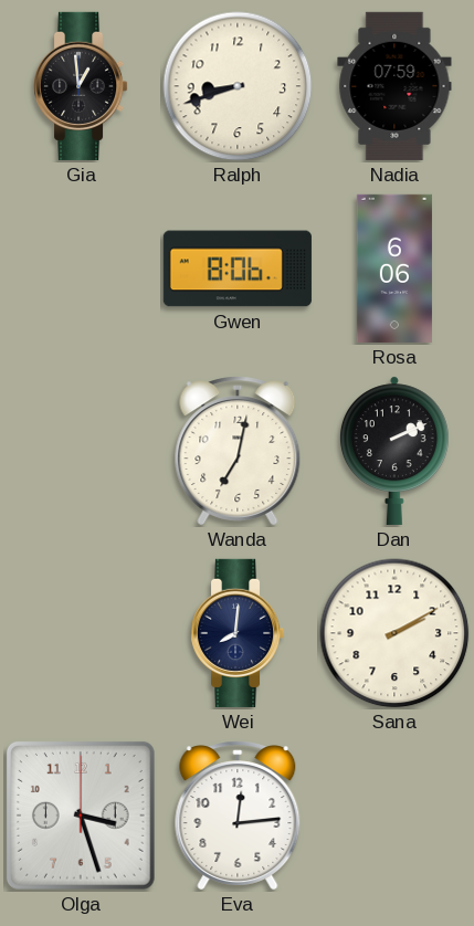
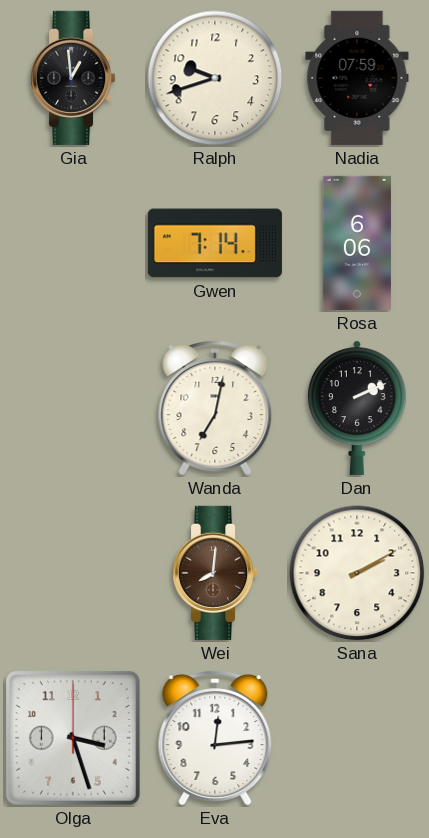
Ralph: 8:42 -> 9:42
Gwen: 8:06 -> 7:14
Wei dial: navy -> brown
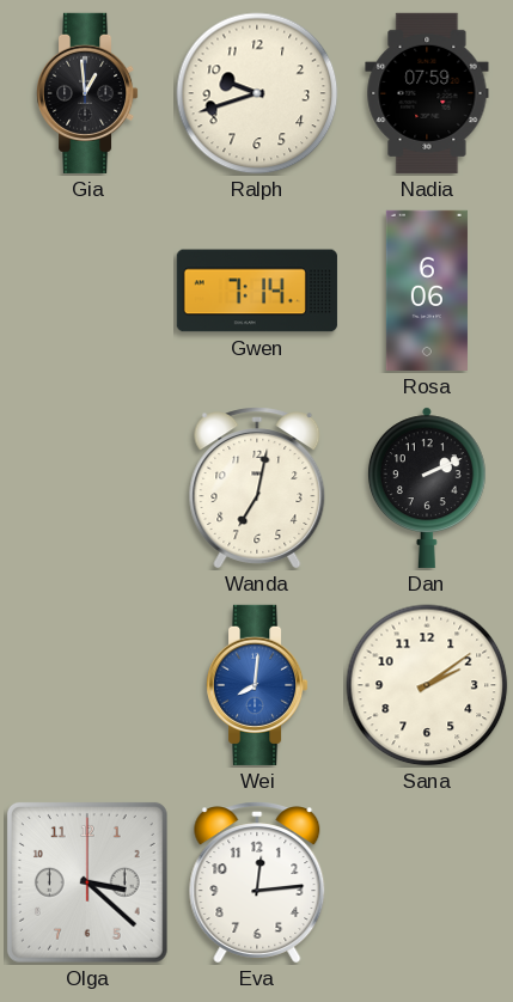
Wei dial: brown -> blue
Sana: 2:10 -> 2:09
Olga: 3:27 -> 3:22
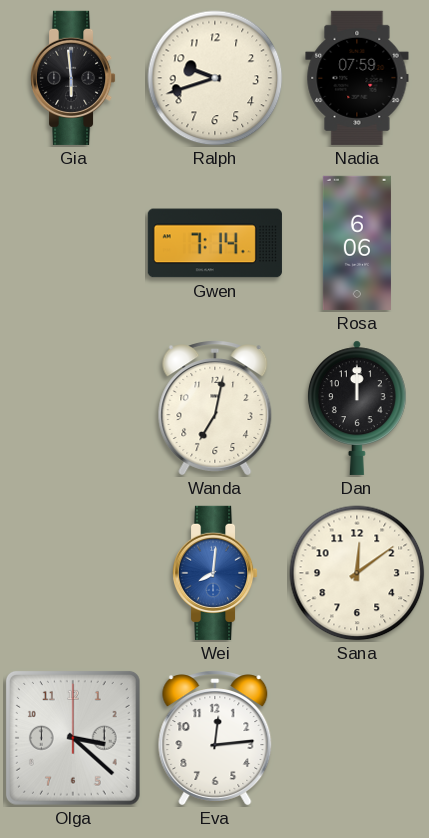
Gia: 12:59 -> 5:59
Dan: 2:11 -> 12:00
Sana: 2:09 -> 12:09
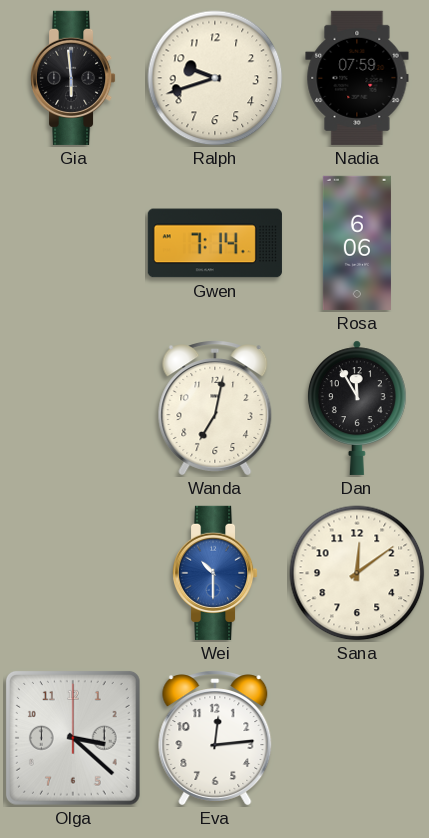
Dan: 12:00 -> 11:55
Wei: 8:01 -> 10:30
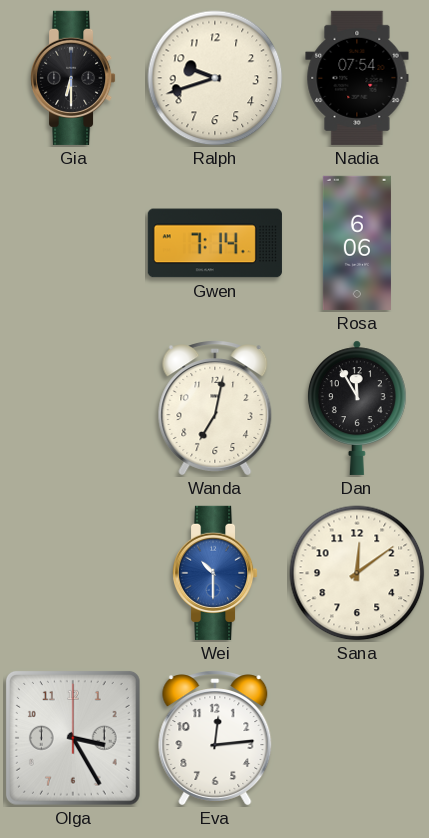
Gia: 5:59 -> 6:30
Nadia: 07:59 -> 07:54
Olga: 3:22 -> 3:25
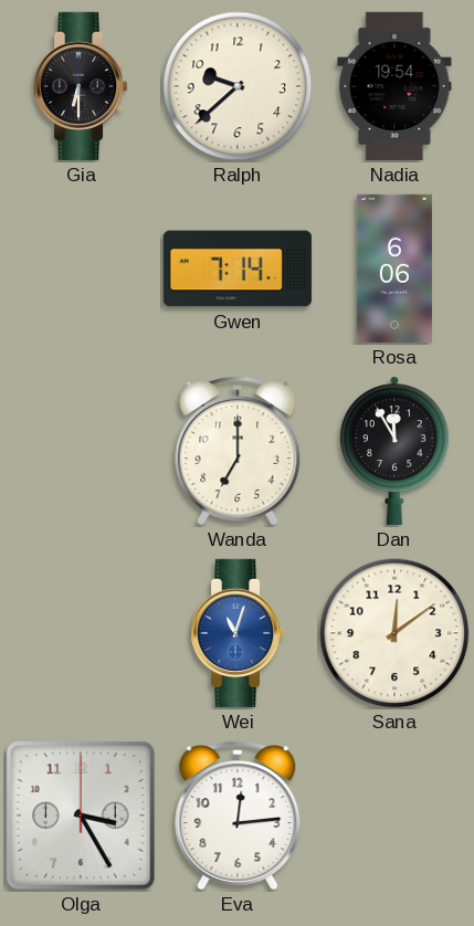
Ralph: 9:42 -> 9:38
Nadia: 07:54 -> 19:54
Wanda: 7:02 -> 7:00
Wei: 10:30 -> 11:03
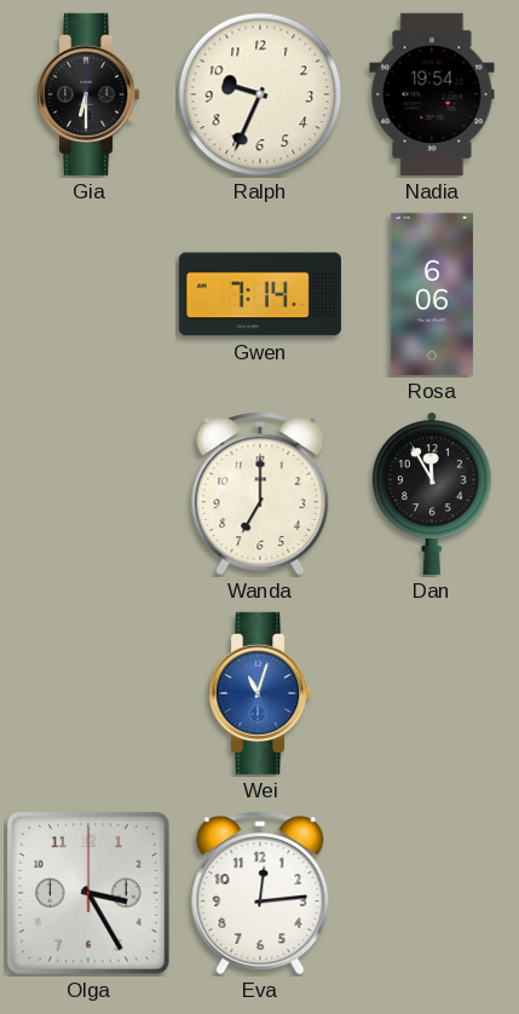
Ralph: 9:38 -> 9:34
Sana: 12:09 -> none
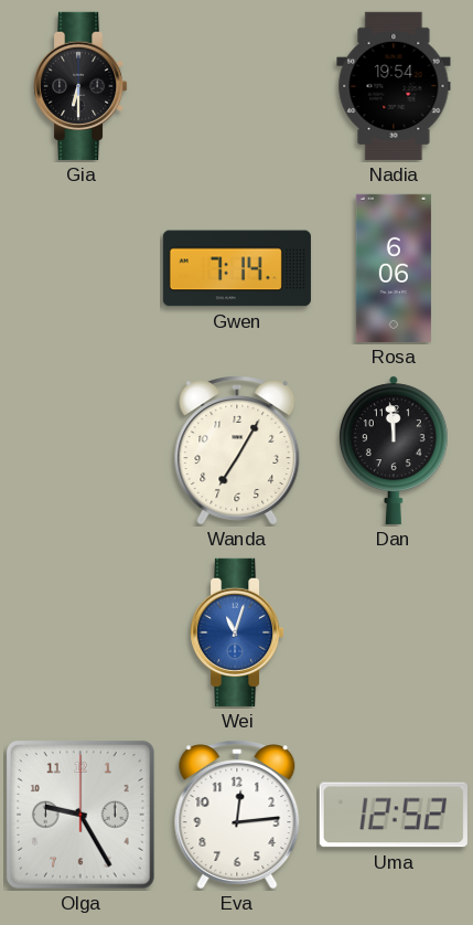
Ralph: 9:34 -> none
Wanda: 7:00 -> 7:05
Dan: 11:55 -> 11:59
Olga: 3:25 -> 9:25
Uma: none -> 12:52
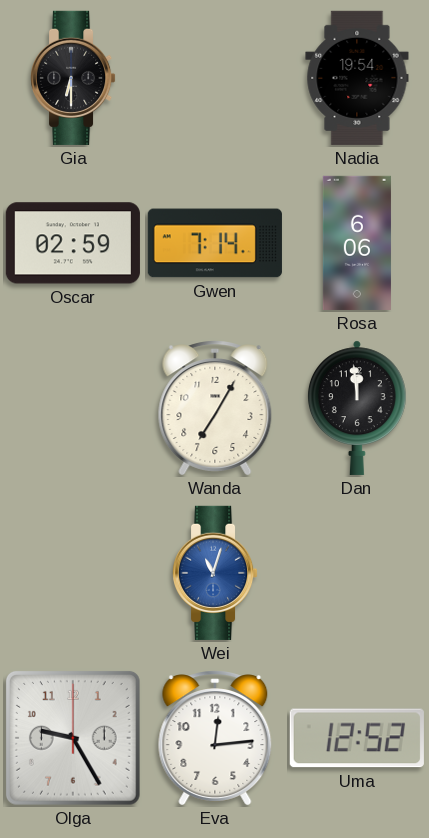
Oscar: none -> 02:59
